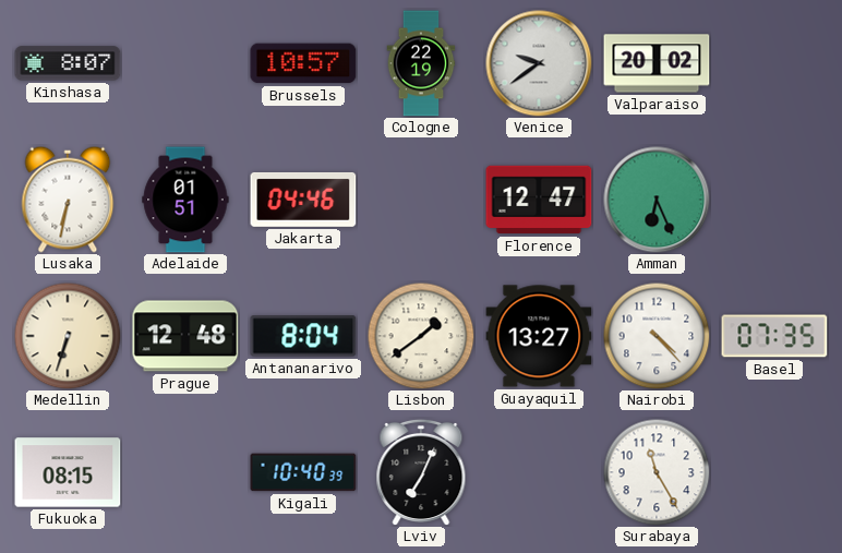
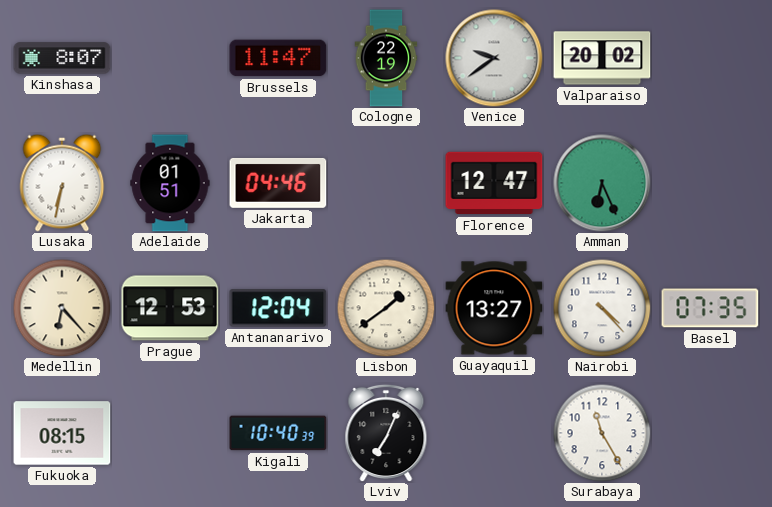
Brussels: 10:57 -> 11:47
Medellin: 6:33 -> 6:23
Prague: 12:48 -> 12:53
Antananarivo: 8:04 -> 12:04
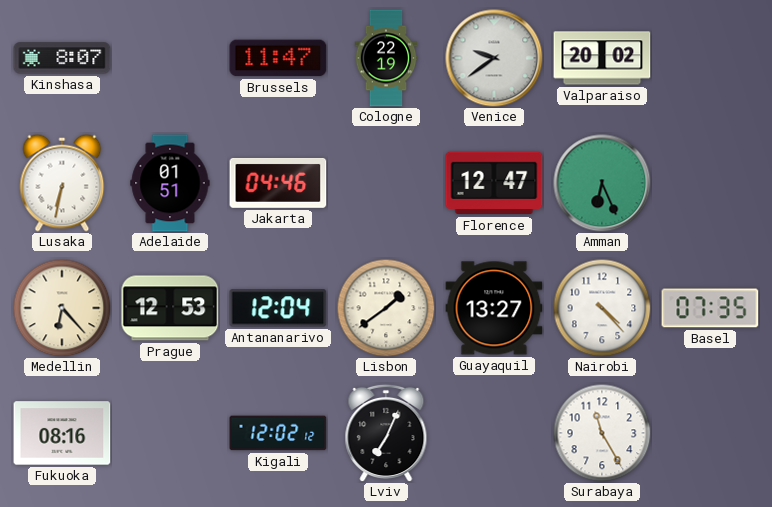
Fukuoka: 08:15 -> 08:16
Kigali: 10:40 -> 12:02
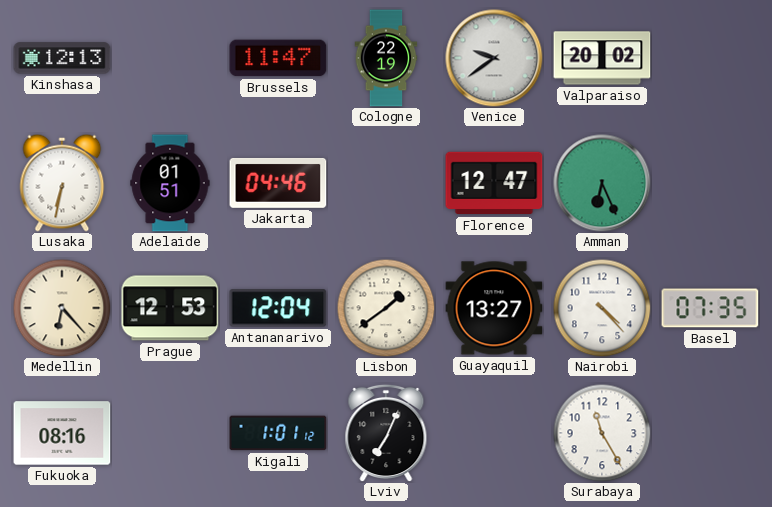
Kinshasa: 8:07 -> 12:13
Kigali: 12:02 -> 1:01
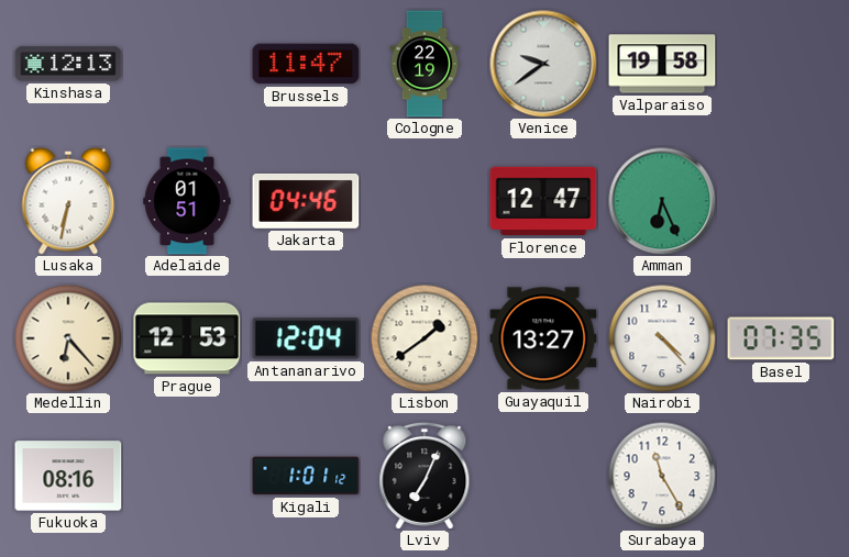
Valparaiso: 20:02 -> 19:58
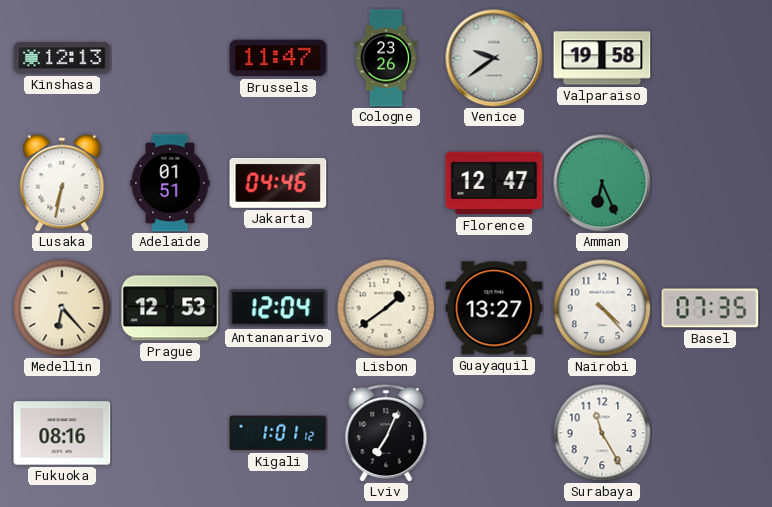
Cologne: 22:19 -> 23:26
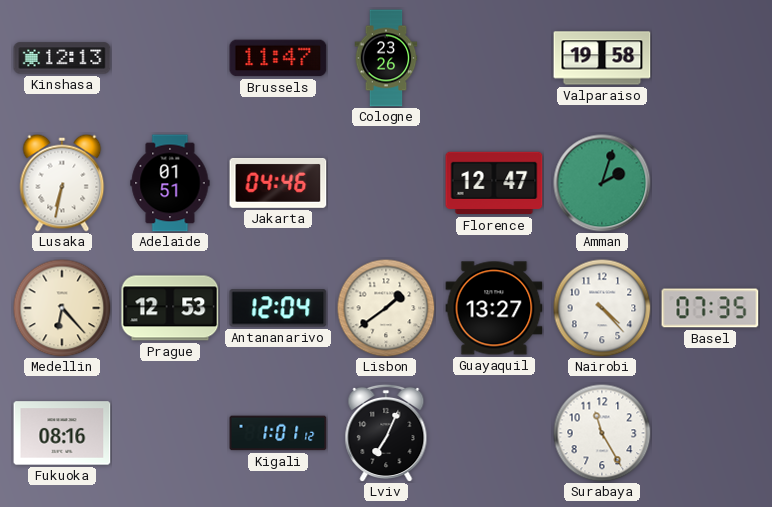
Venice: 9:39 -> none
Amman: 6:26 -> 2:03
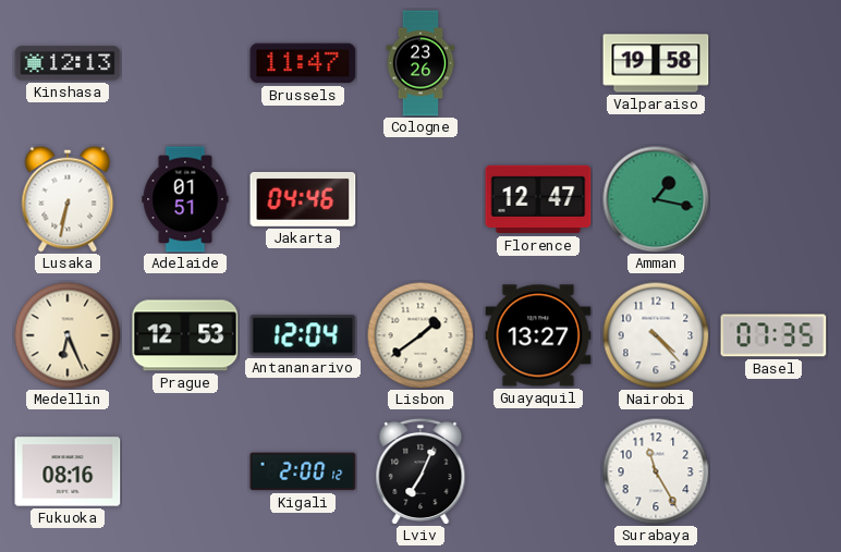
Amman: 2:03 -> 1:17
Medellin: 6:23 -> 6:26
Kigali: 1:01 -> 2:00
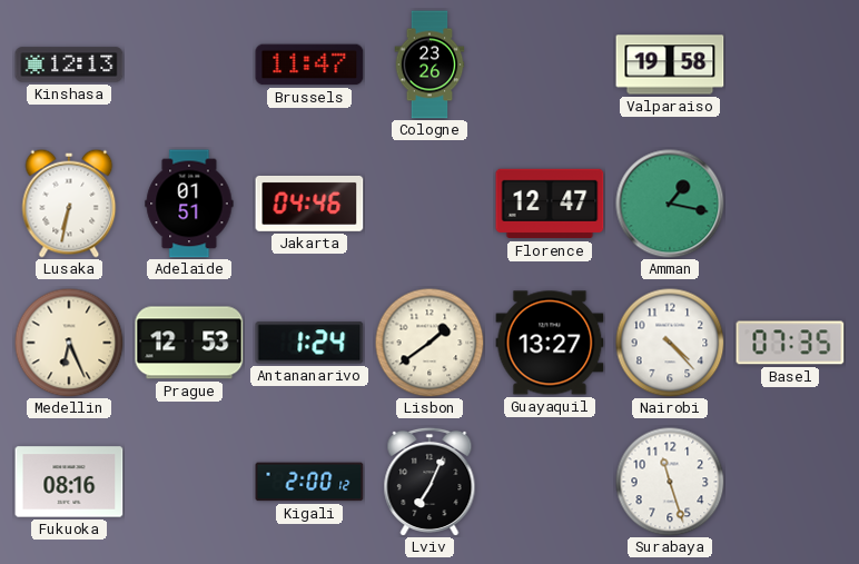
Antananarivo: 12:04 -> 1:24
Surabaya: 11:25 -> 11:27
